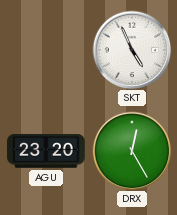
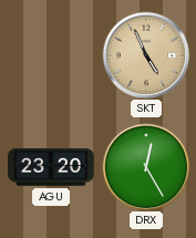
SKT dial: white -> champagne
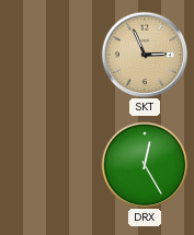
SKT: 4:56 -> 2:56
AGU: 23:20 -> none
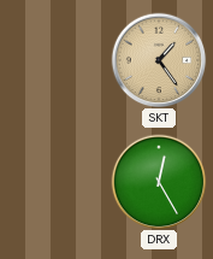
SKT: 2:56 -> 1:24
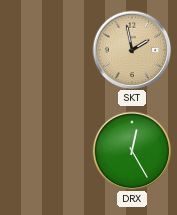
SKT: 1:24 -> 1:58
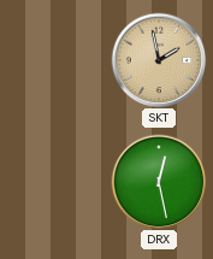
DRX: 12:25 -> 12:28
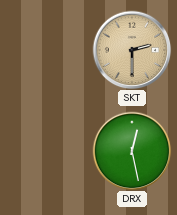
SKT: 1:58 -> 2:30
